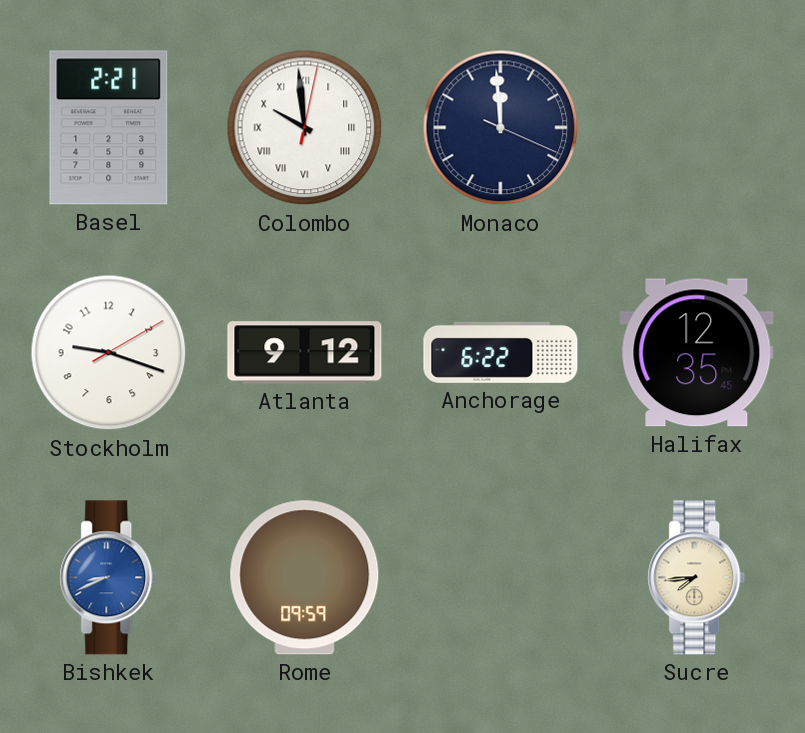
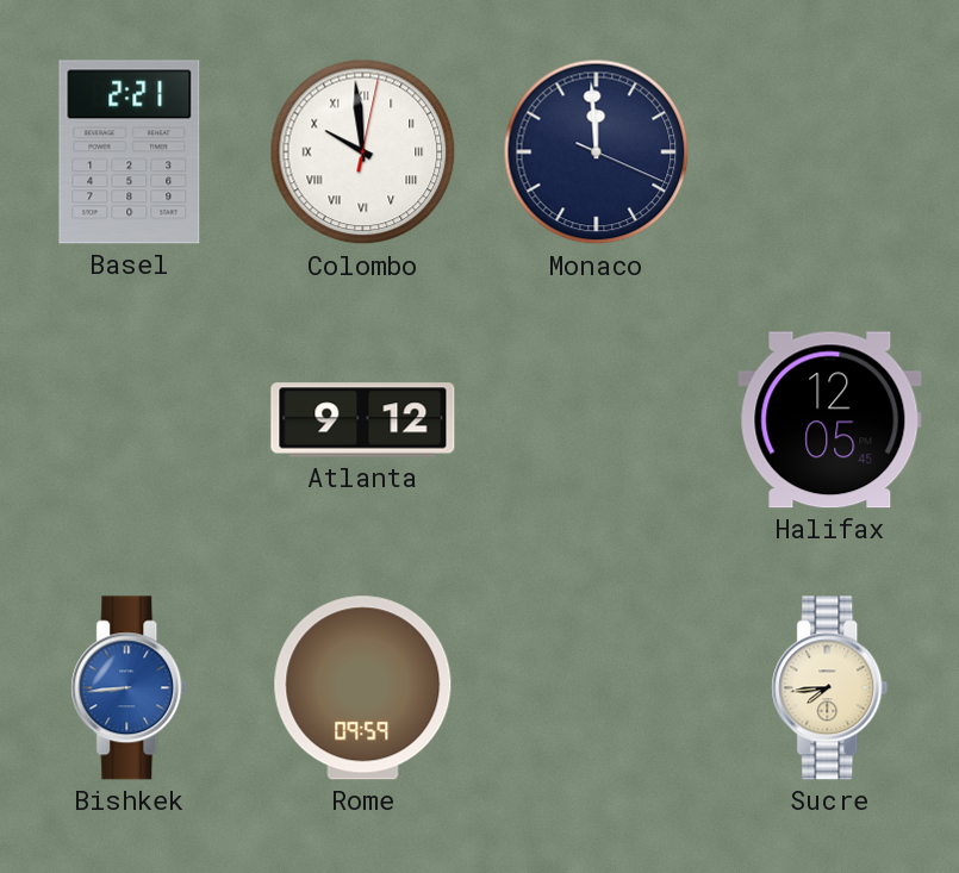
Stockholm: 9:18 -> none
Anchorage: 6:22 -> none
Halifax: 12:35 -> 12:05
Bishkek: 8:41 -> 8:44
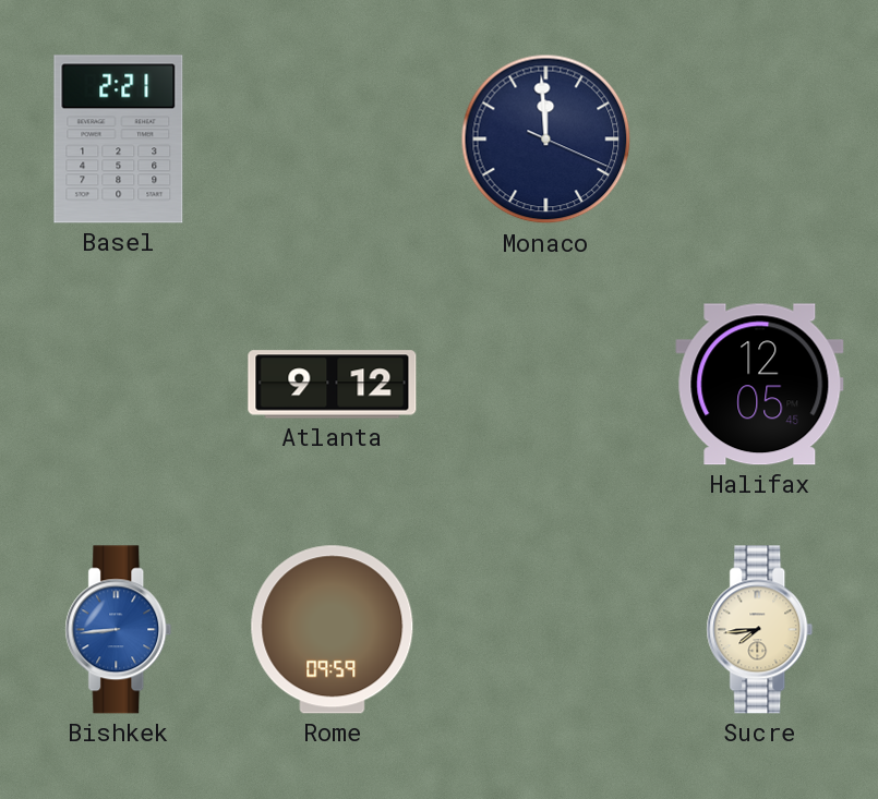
Colombo: 9:59 -> none
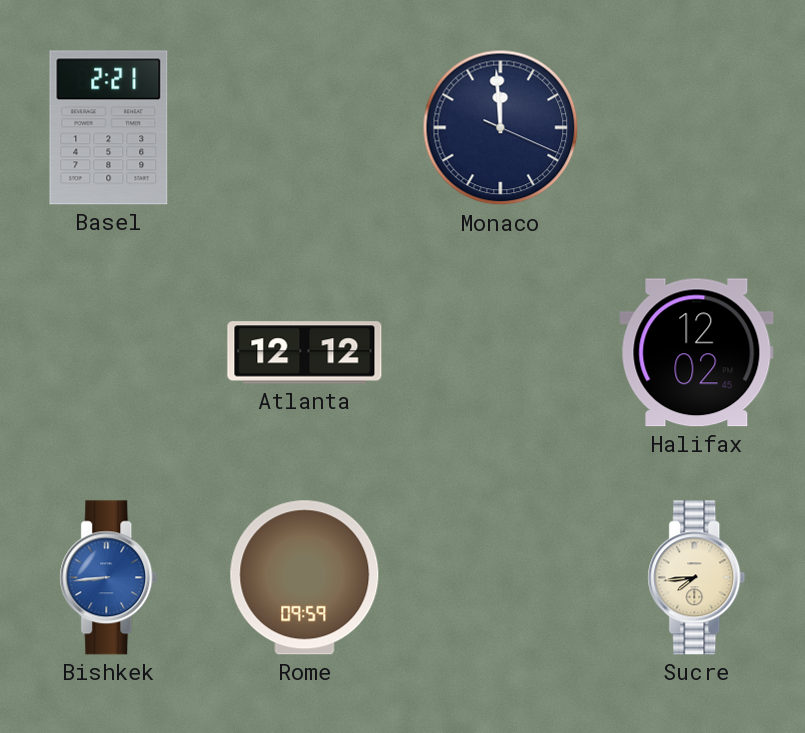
Atlanta: 9:12 -> 12:12
Halifax: 12:05 -> 12:02
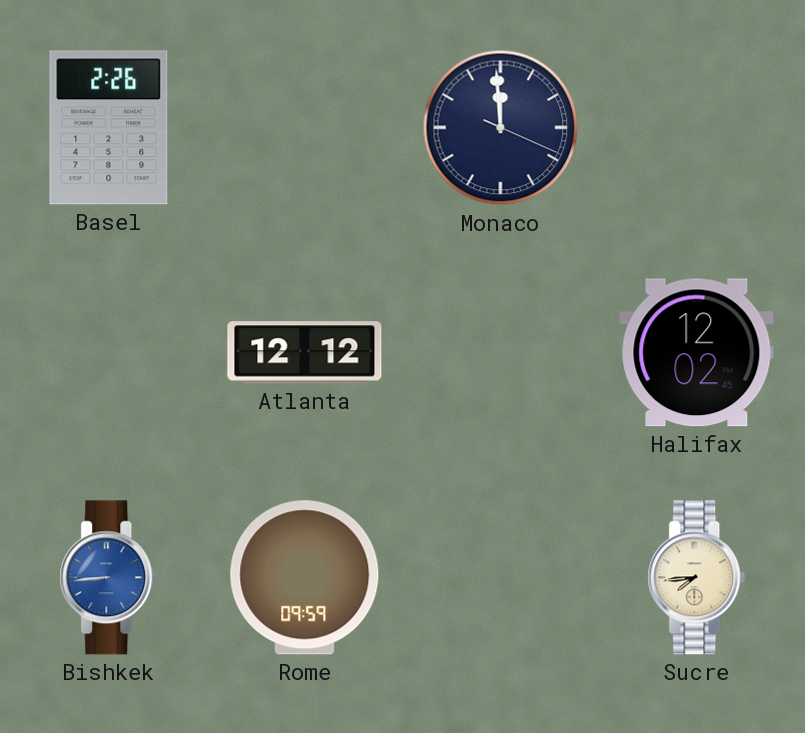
Basel: 2:21 -> 2:26
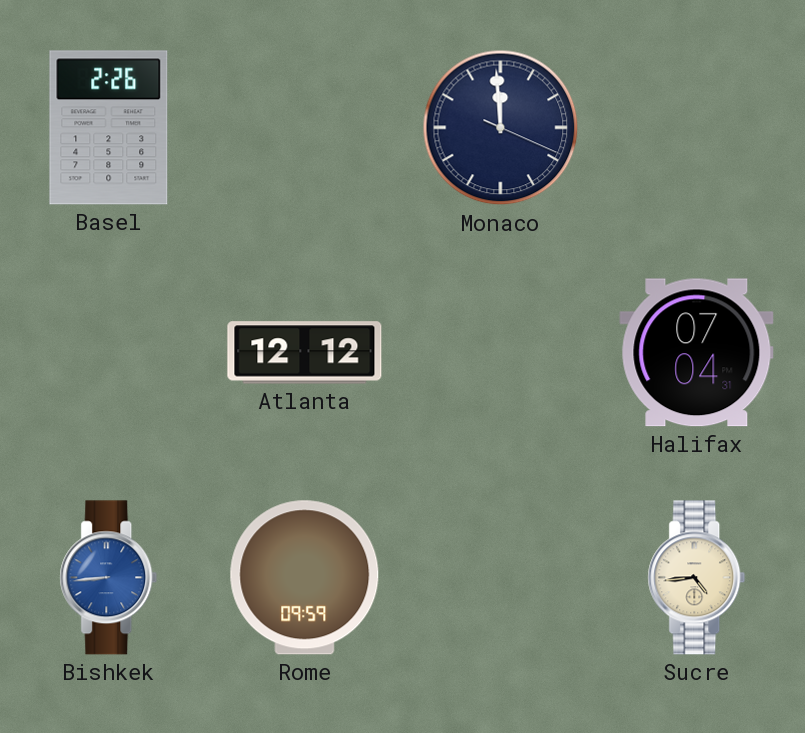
Halifax: 12:02 -> 07:04
Sucre: 7:44 -> 4:44
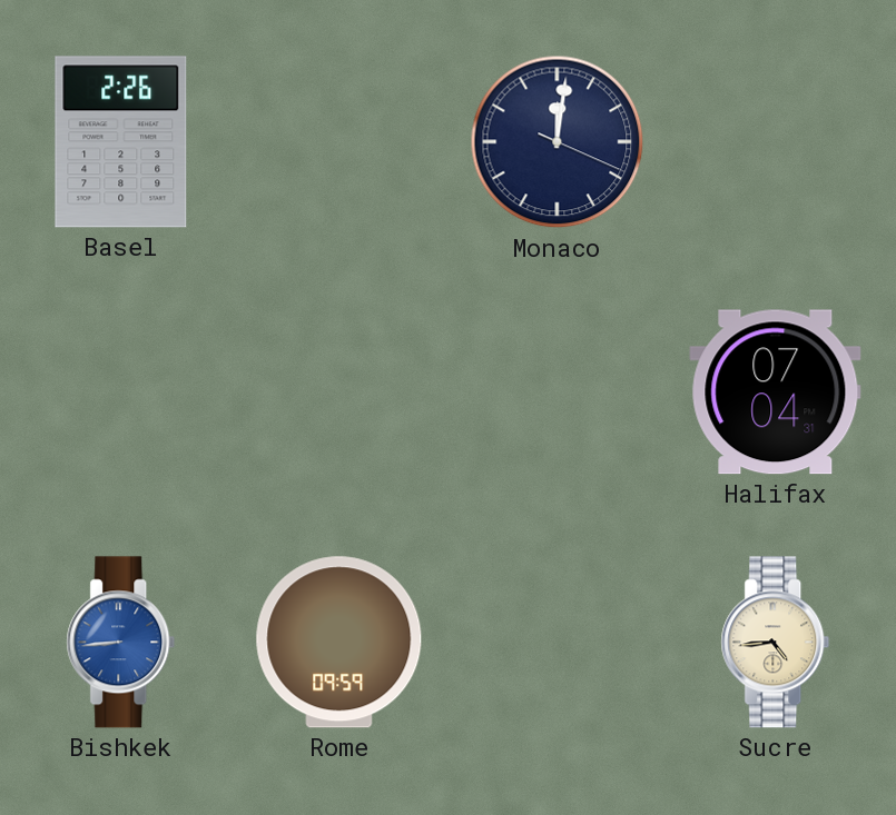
Monaco: 11:59 -> 12:01
Atlanta: 12:12 -> none
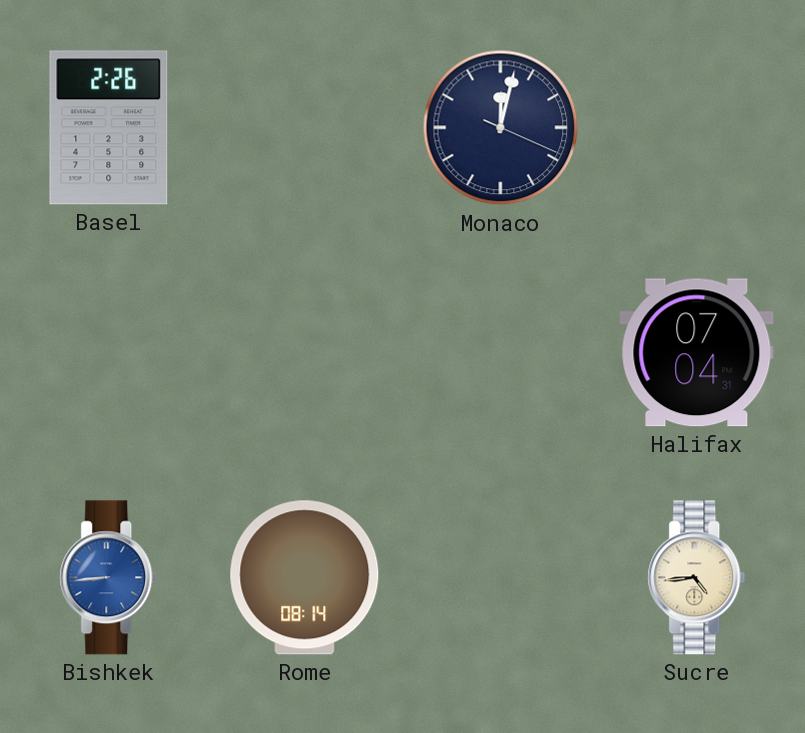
Monaco: 12:01 -> 12:02
Rome: 09:59 -> 08:14
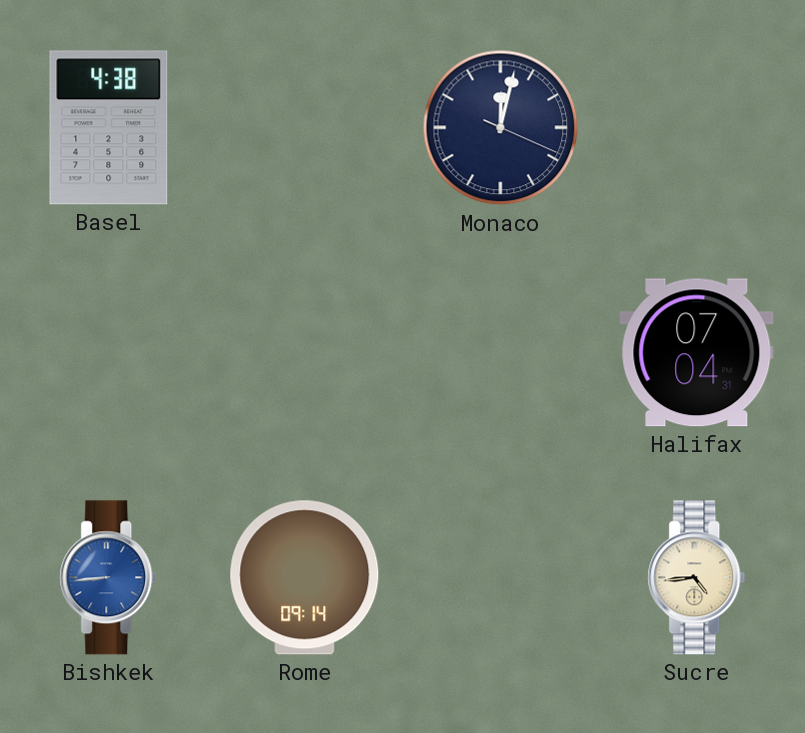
Basel: 2:26 -> 4:38
Rome: 08:14 -> 09:14
